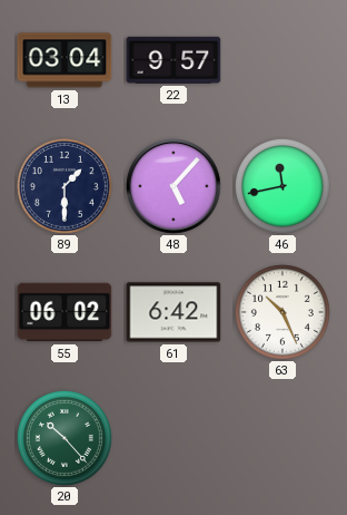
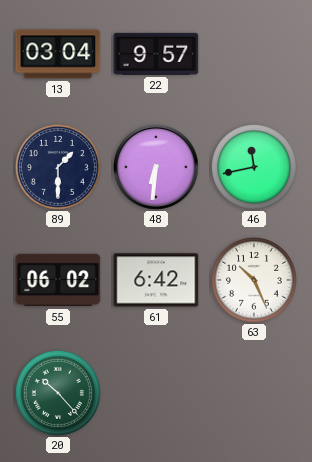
48: 5:07 -> 6:31
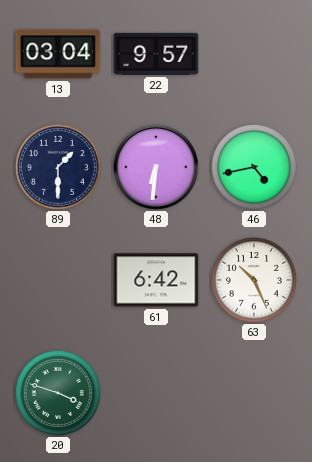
46: 11:43 -> 4:43
55: 06:02 -> none
20: 10:23 -> 3:48
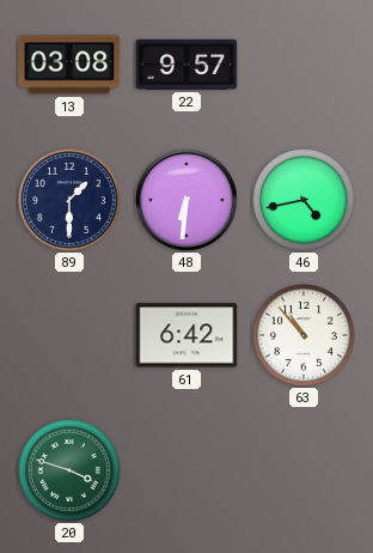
13: 03:04 -> 03:08
63: 10:26 -> 10:53
